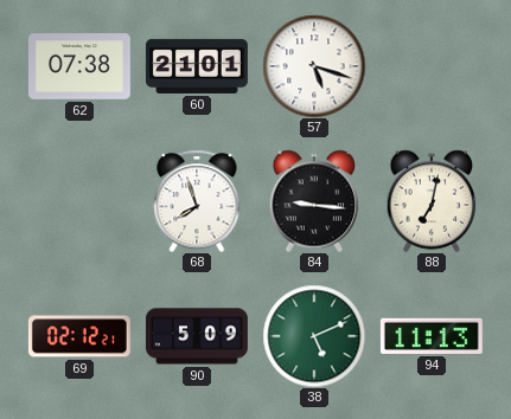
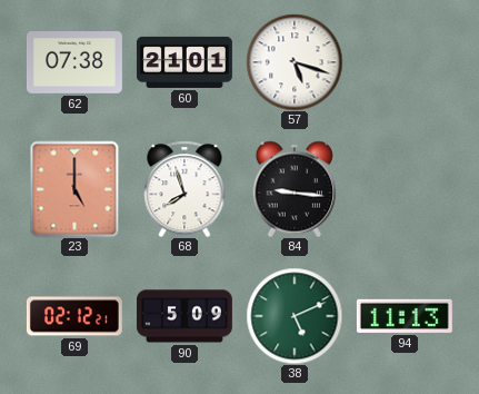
23: none -> 5:00
88: 7:02 -> none
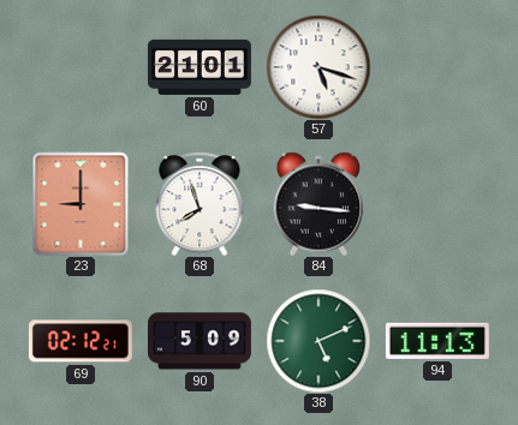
62: 07:38 -> none
23: 5:00 -> 9:00
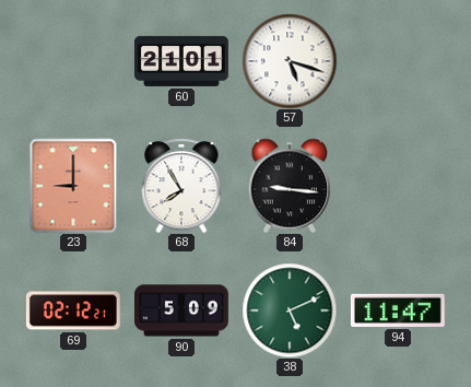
68: 7:57 -> 7:55
94: 11:13 -> 11:47
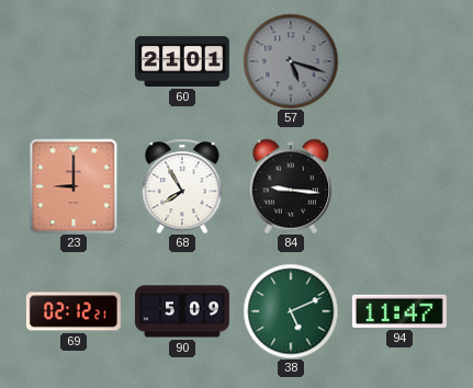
57 dial: white -> grey
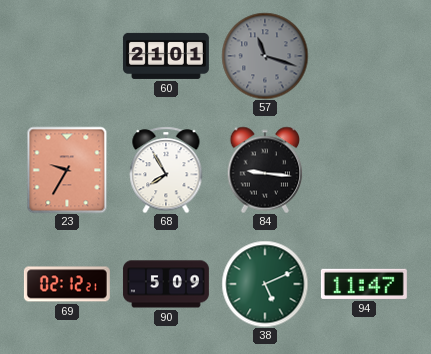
57: 5:18 -> 11:18
23: 9:00 -> 9:35
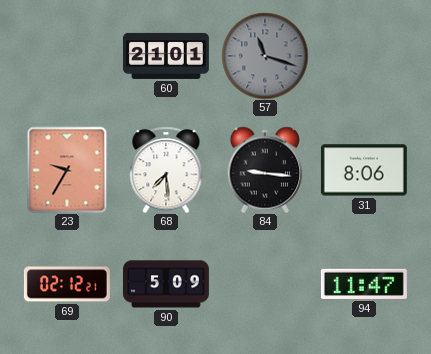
68: 7:55 -> 7:29
31: none -> 8:06
38: 5:11 -> none
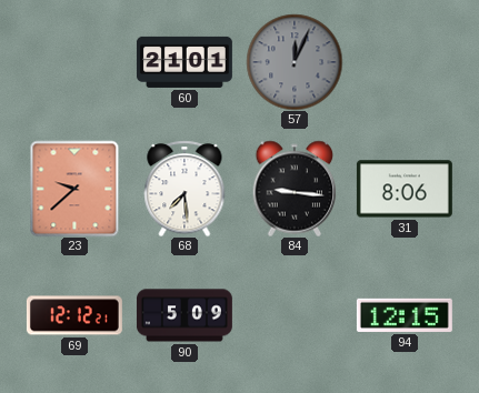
57: 11:18 -> 12:04
23: 9:35 -> 9:38
69: 02:12 -> 12:12
94: 11:47 -> 12:15
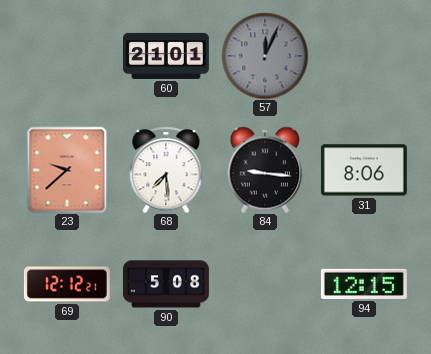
90: 5:09 -> 5:08
